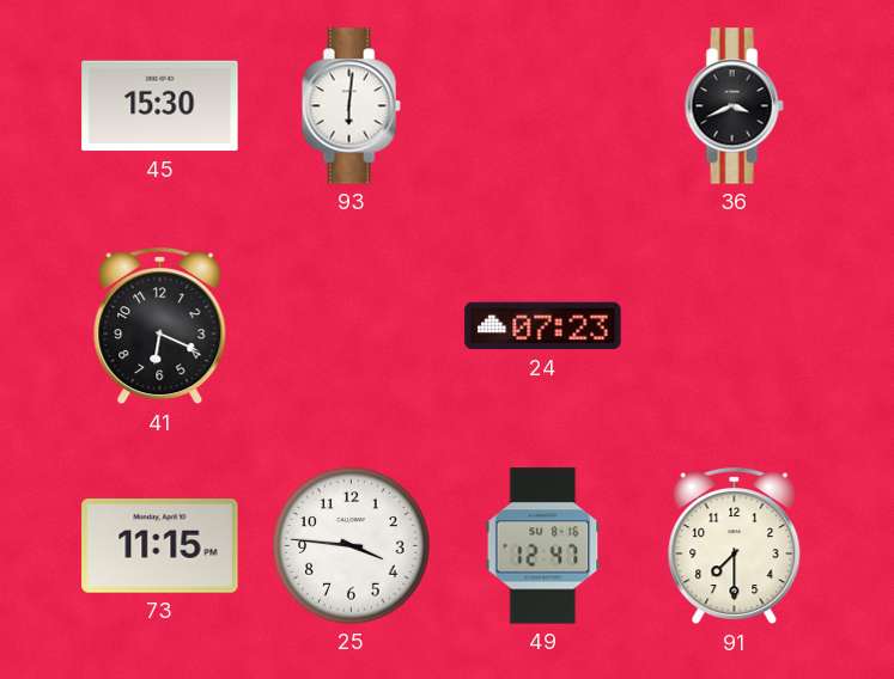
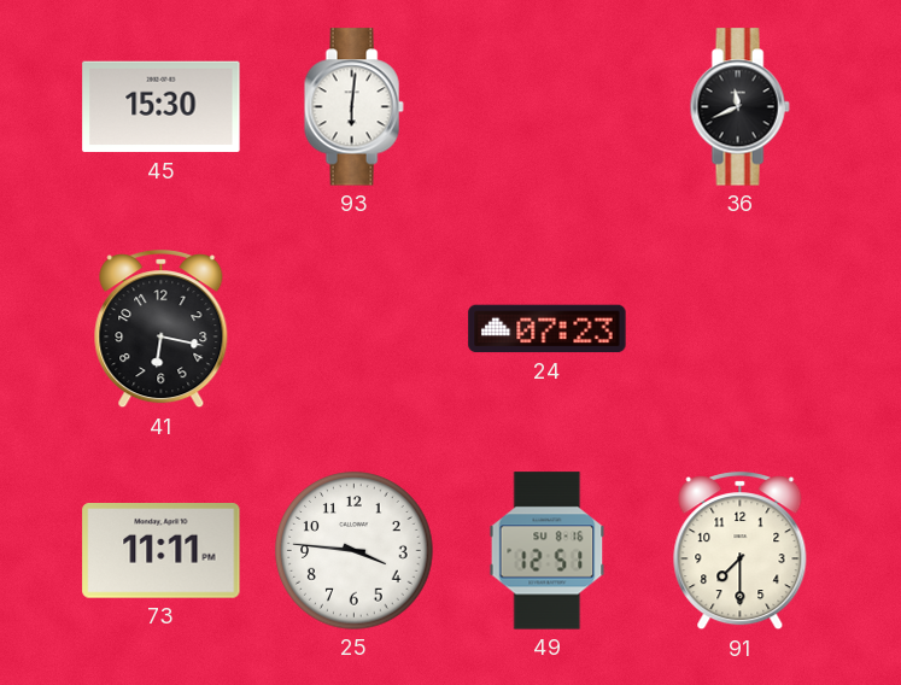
36: 3:41 -> 11:41
41: 6:19 -> 6:17
73: 11:15 -> 11:11
49: 12:47 -> 12:51
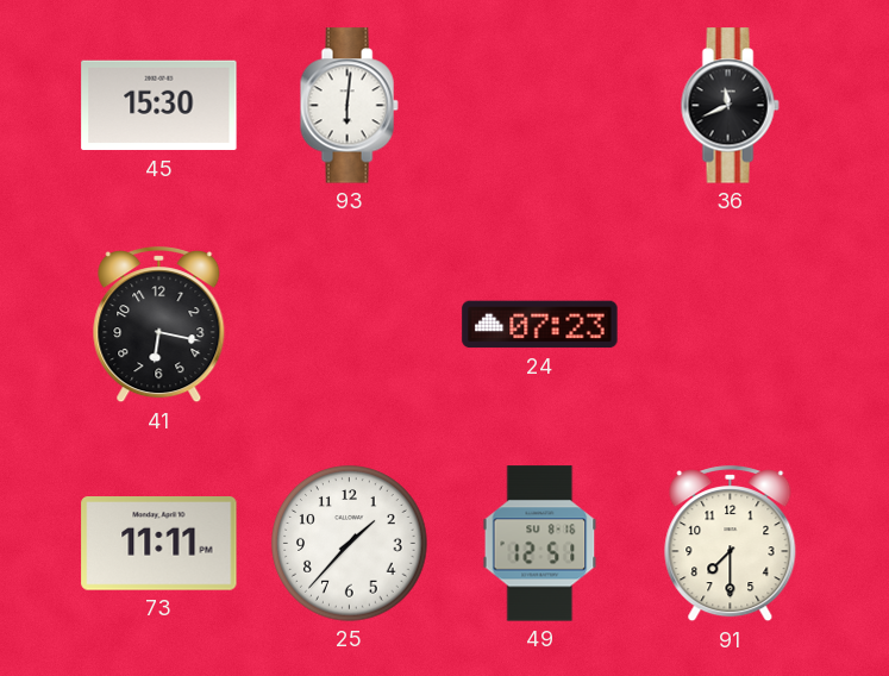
25: 3:46 -> 1:37
